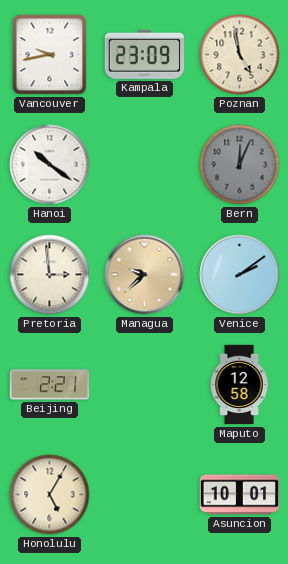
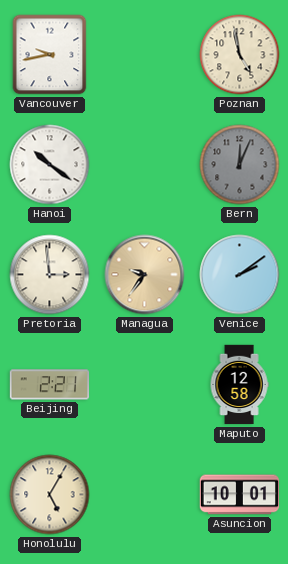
Kampala: 23:09 -> none
Managua: 9:38 -> 9:36
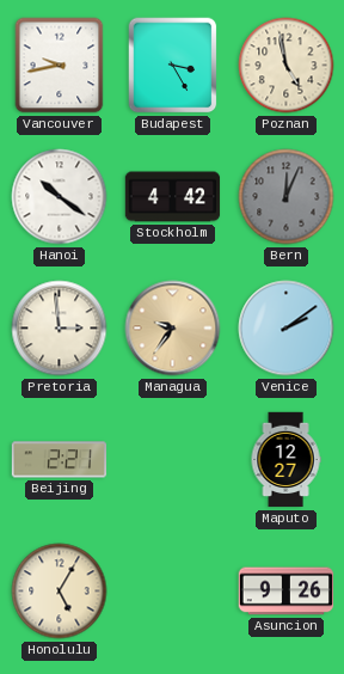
Budapest: none -> 3:25
Stockholm: none -> 4:42
Maputo: 12:58 -> 12:27
Asuncion: 10:01 -> 9:26
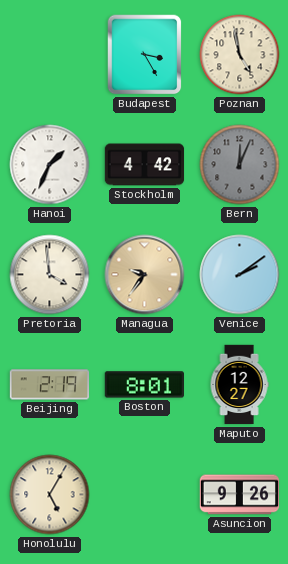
Vancouver: 9:43 -> none
Hanoi: 10:21 -> 1:34
Pretoria: 2:59 -> 3:59
Beijing: 2:21 -> 2:19
Boston: none -> 8:01
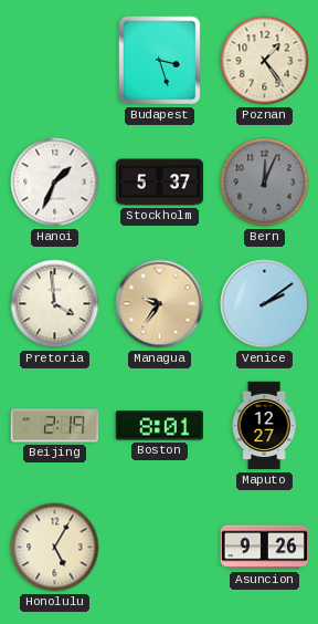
Budapest: 3:25 -> 3:27
Poznan: 4:58 -> 1:24
Stockholm: 4:42 -> 5:37
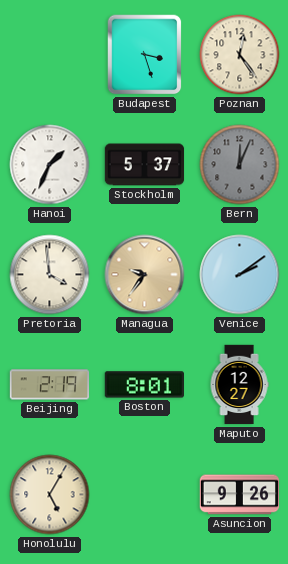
Poznan: 1:24 -> 12:24
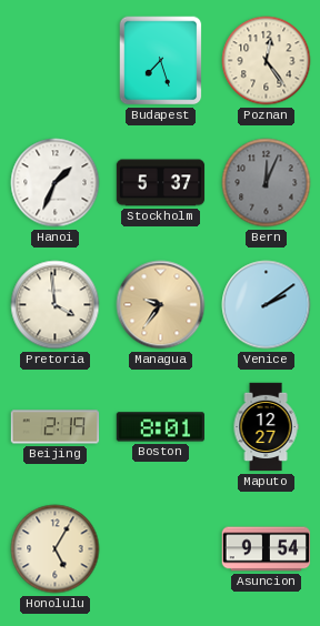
Budapest: 3:27 -> 7:27
Asuncion: 9:26 -> 9:54
